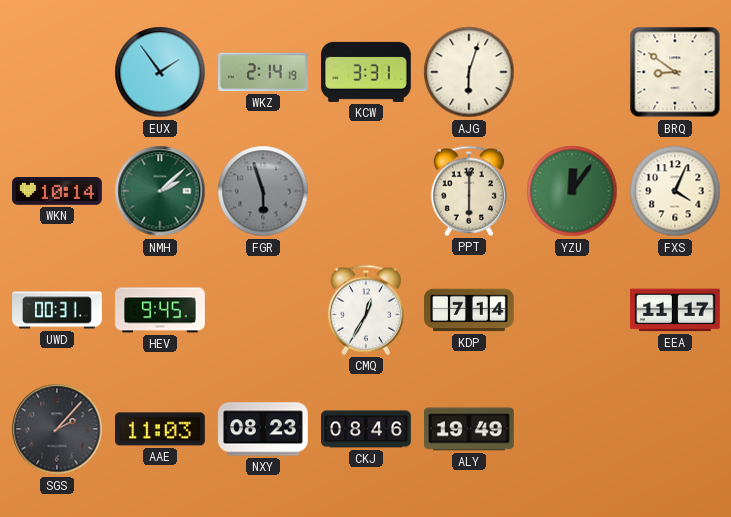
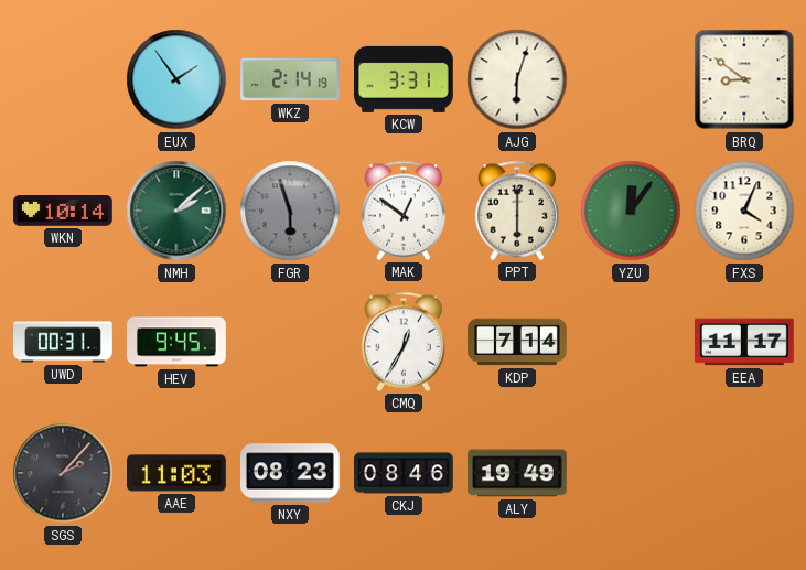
MAK: none -> 12:51
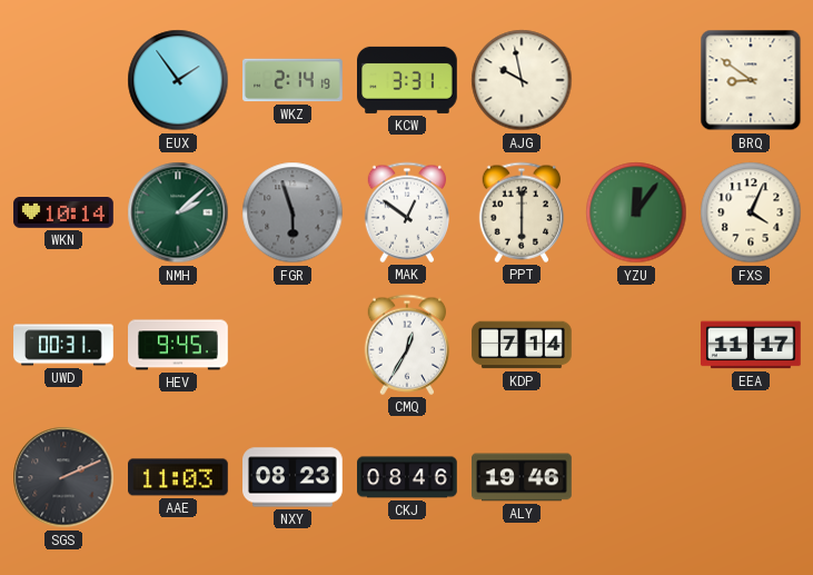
AJG: 6:03 -> 9:58
SGS: 2:07 -> 2:11
ALY: 19:49 -> 19:46
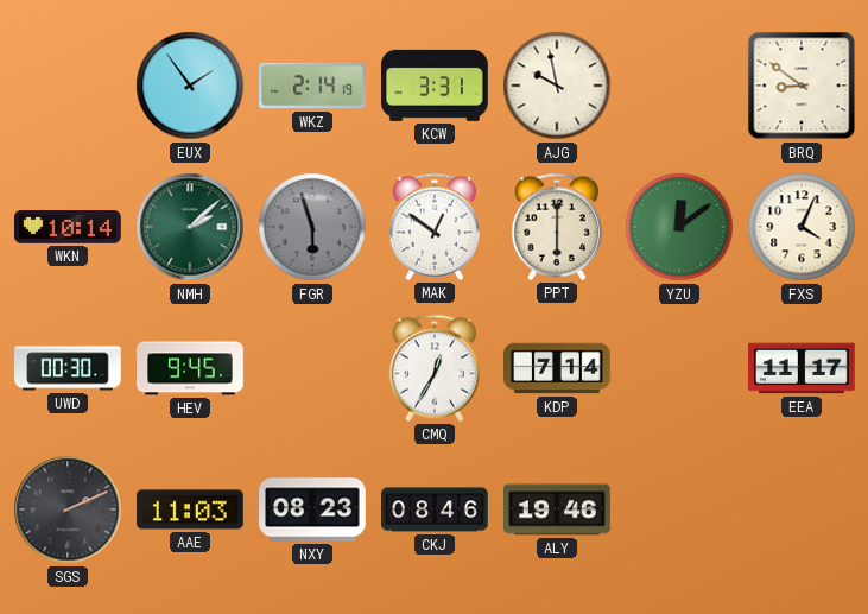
YZU: 12:06 -> 12:09
UWD: 00:31 -> 00:30
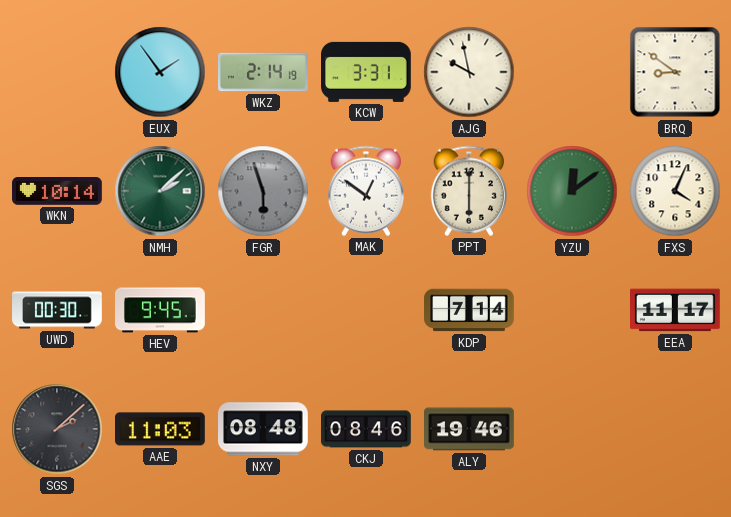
CMQ: 12:35 -> none
SGS: 2:11 -> 2:08
NXY: 08:23 -> 08:48
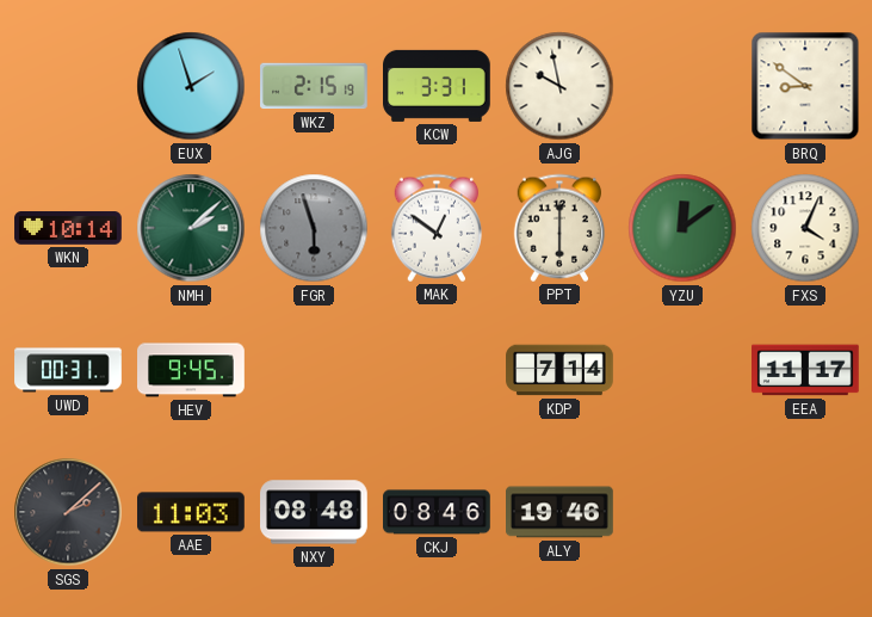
EUX: 1:54 -> 1:57
WKZ: 2:14 -> 2:15
UWD: 00:30 -> 00:31
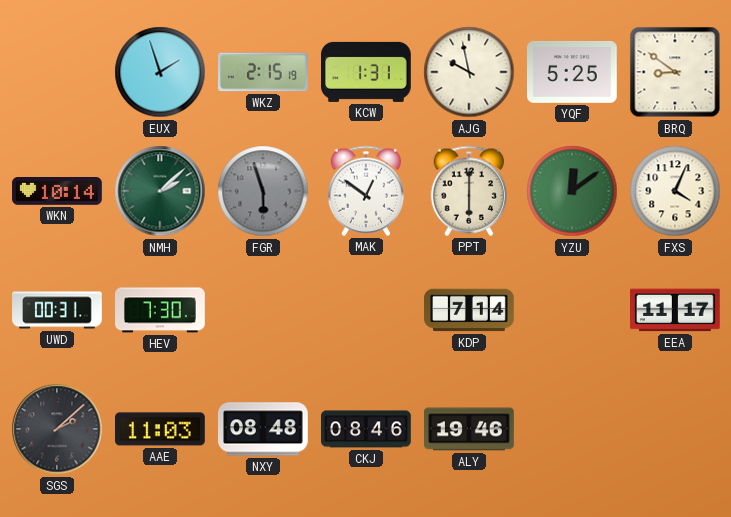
KCW: 3:31 -> 1:31
YQF: none -> 5:25
HEV: 9:45 -> 7:30
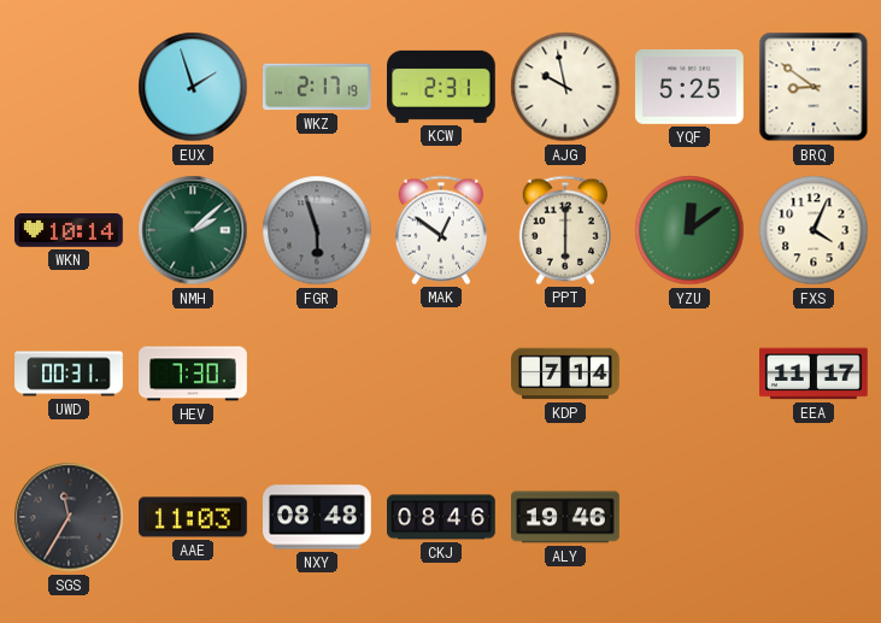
WKZ: 2:15 -> 2:17
KCW: 1:31 -> 2:31
SGS: 2:08 -> 11:35
